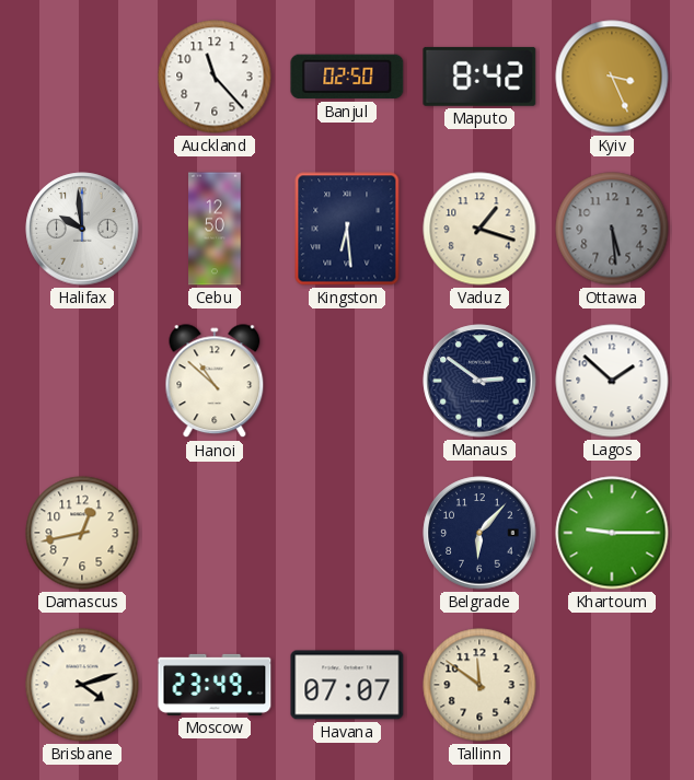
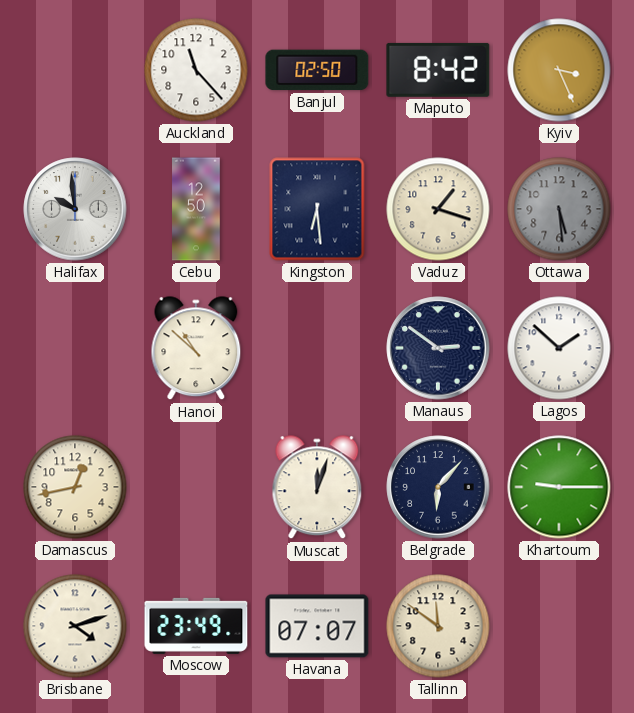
Muscat: none -> 12:03
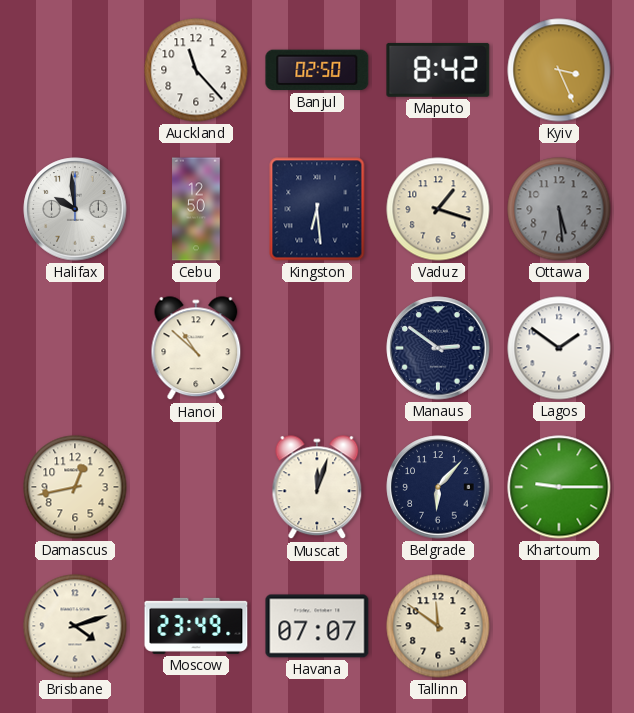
Lagos: 1:52 -> 1:51
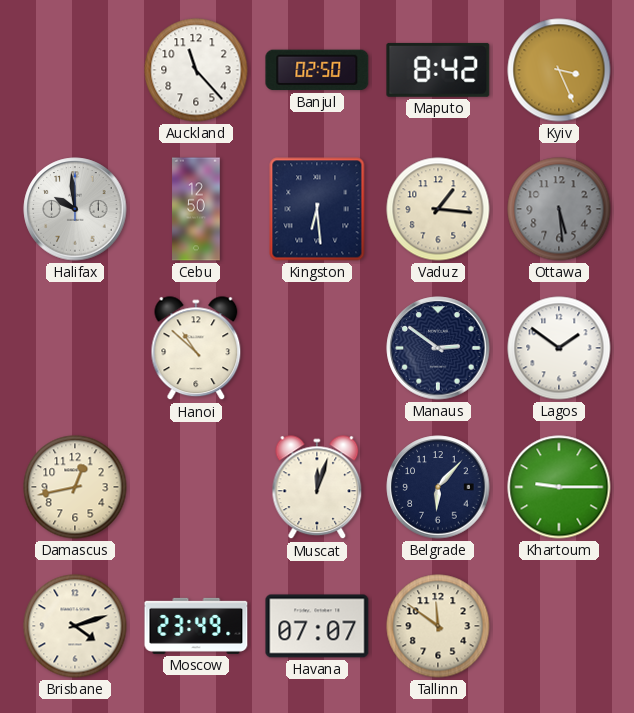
Vaduz: 1:18 -> 1:16
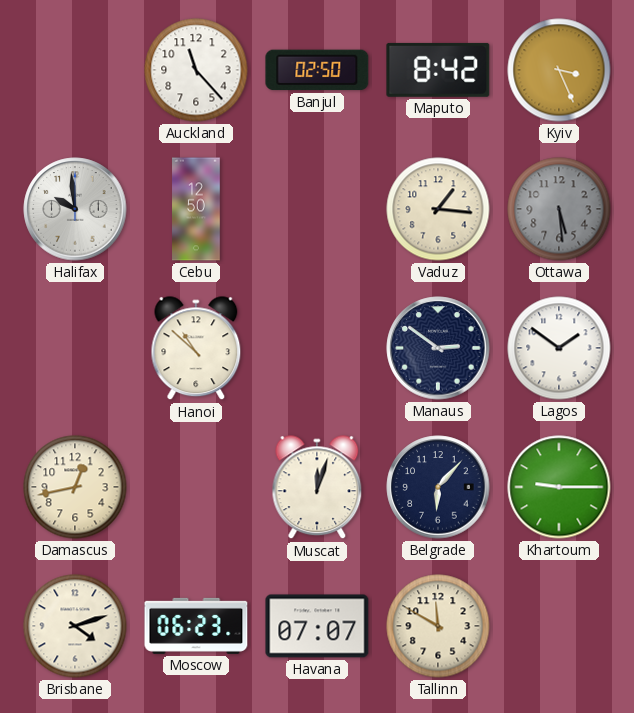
Kingston: 6:29 -> none
Moscow: 23:49 -> 06:23
Tallinn: 11:51 -> 11:50
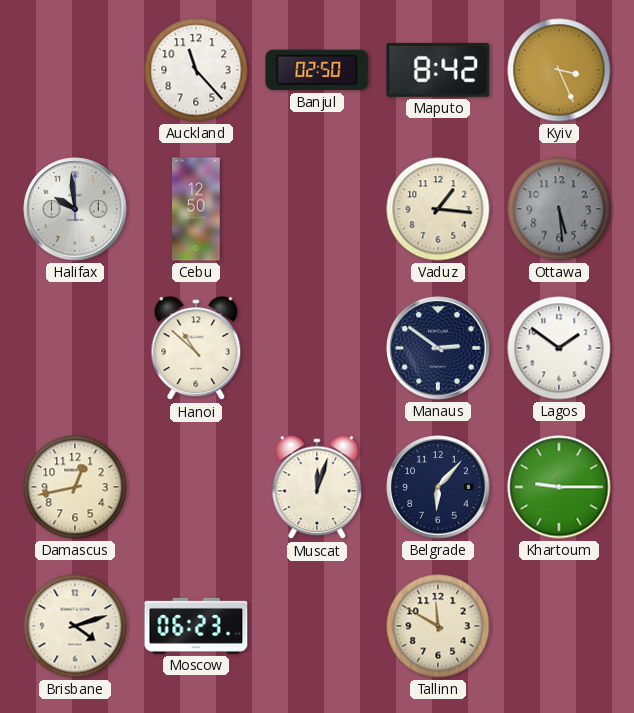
Havana: 07:07 -> none
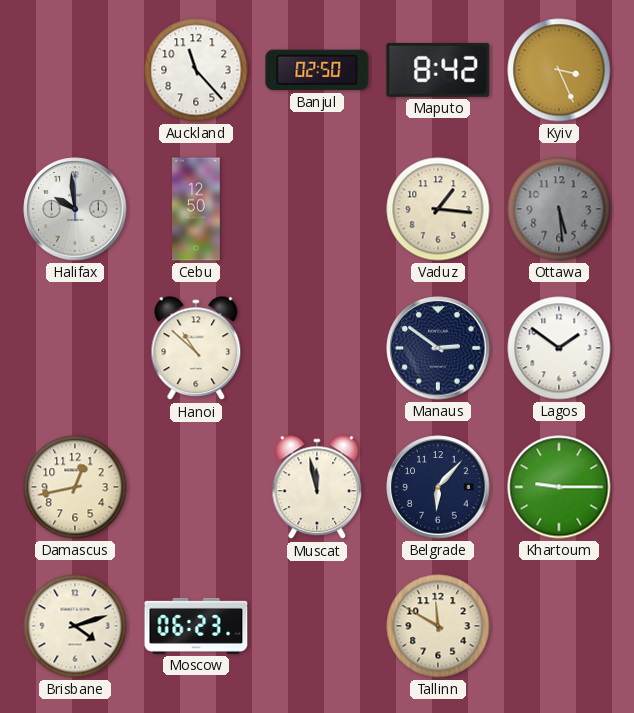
Muscat: 12:03 -> 11:58
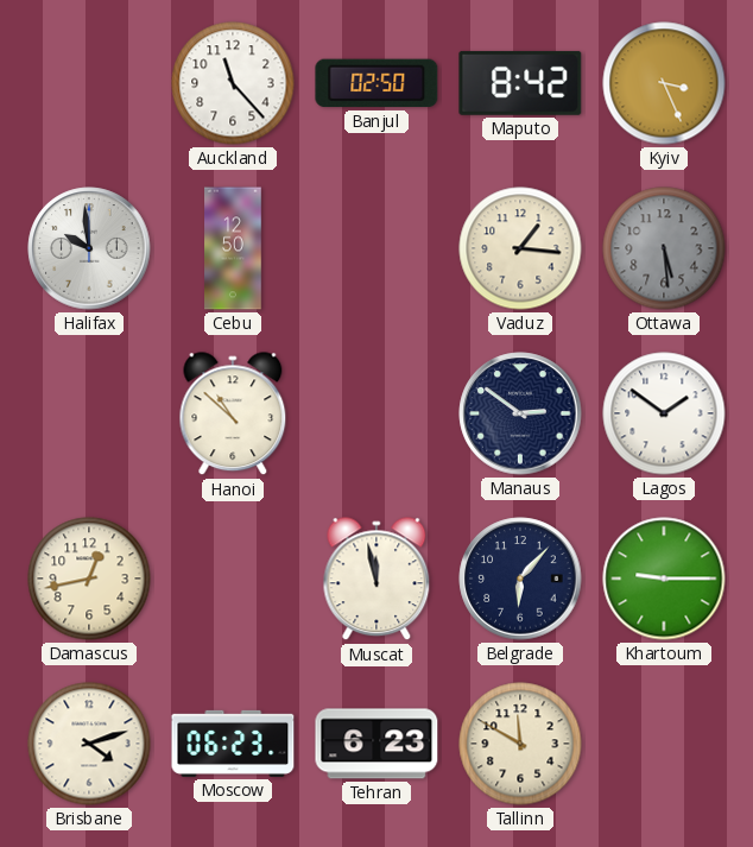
Tehran: none -> 6:23
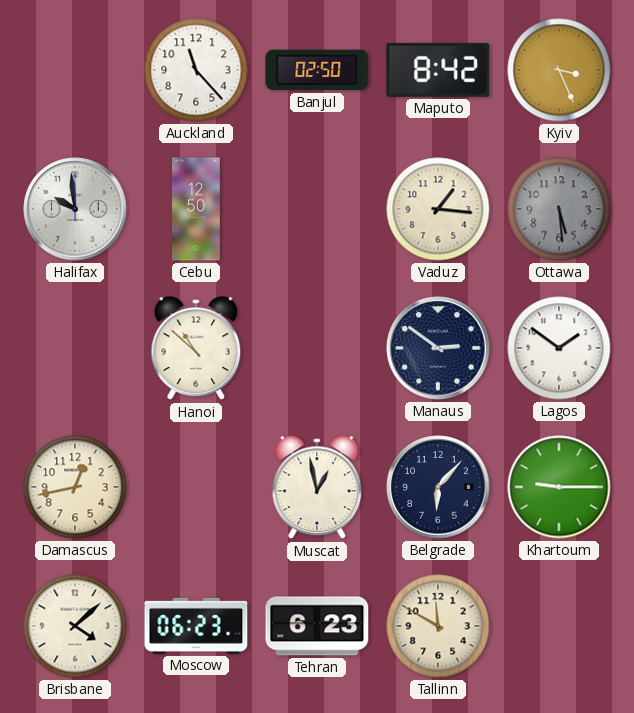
Muscat: 11:58 -> 12:58
Brisbane: 4:12 -> 4:08
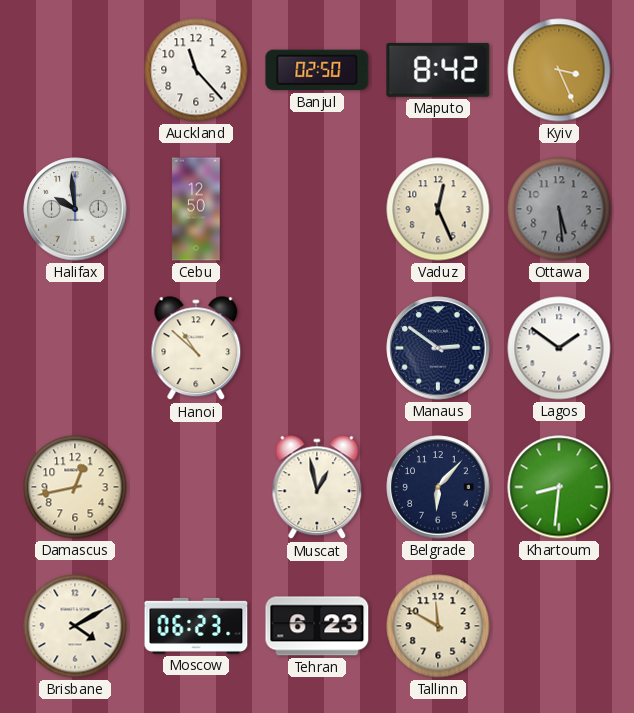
Vaduz: 1:16 -> 12:26
Khartoum: 9:15 -> 8:31
Brisbane: 4:08 -> 4:10
